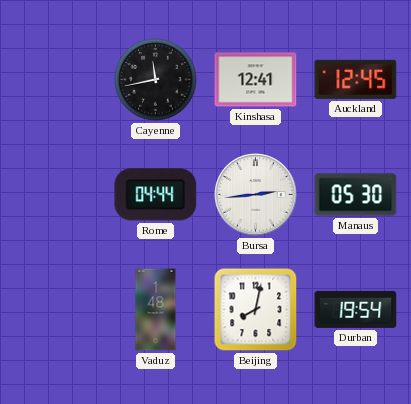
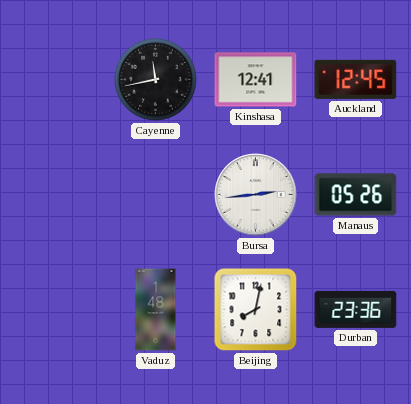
Rome: 04:44 -> none
Manaus: 05:30 -> 05:26
Durban: 19:54 -> 23:36
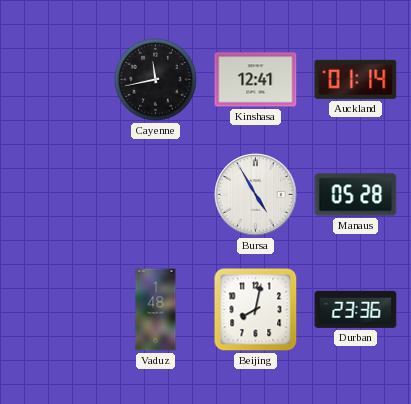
Auckland: 12:45 -> 01:14
Bursa: 2:44 -> 4:55
Manaus: 05:26 -> 05:28
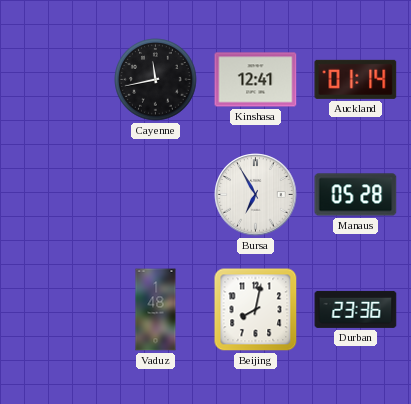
Bursa: 4:55 -> 6:55
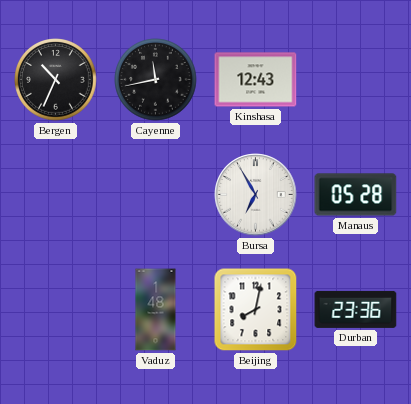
Bergen: none -> 10:34
Kinshasa: 12:41 -> 12:43
Auckland: 01:14 -> none
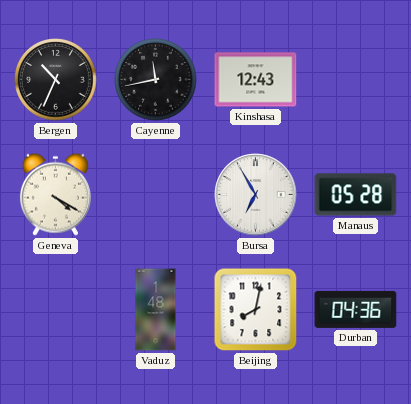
Geneva: none -> 4:20
Durban: 23:36 -> 04:36
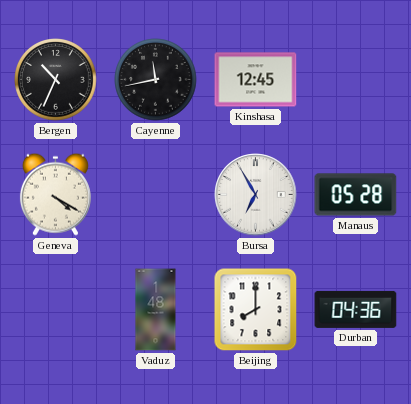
Kinshasa: 12:43 -> 12:45
Beijing: 8:02 -> 8:00
